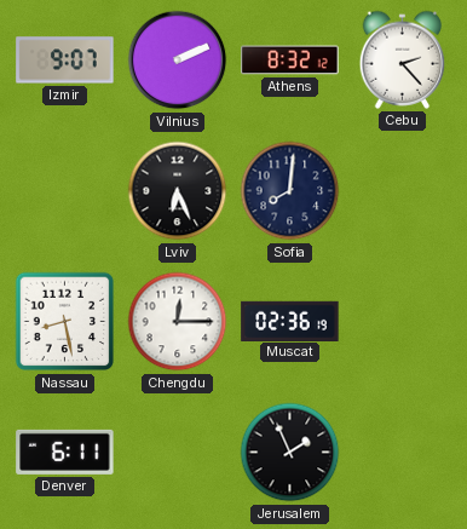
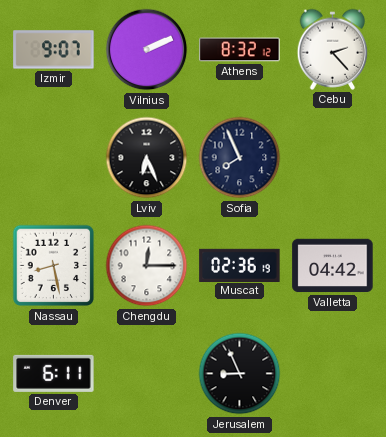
Sofia: 8:01 -> 7:56
Valletta: none -> 04:42
Jerusalem: 1:56 -> 8:56
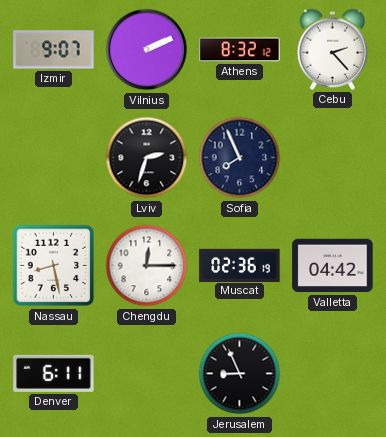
Lviv: 6:26 -> 2:33
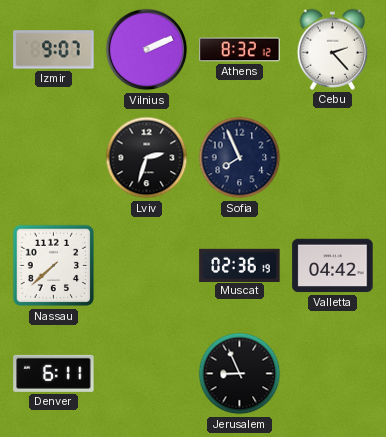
Nassau: 8:28 -> 7:38
Chengdu: 12:15 -> none
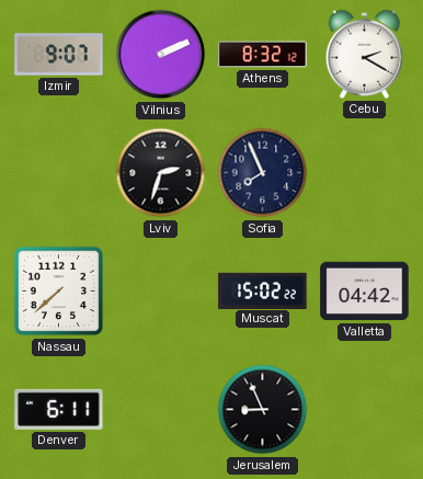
Cebu: 2:23 -> 2:20
Muscat: 02:36 -> 15:02
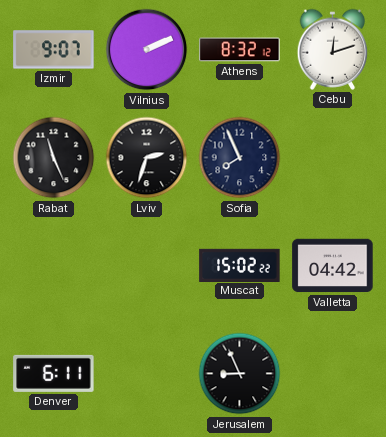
Cebu: 2:20 -> 12:12
Rabat: none -> 11:26
Nassau: 7:38 -> none
